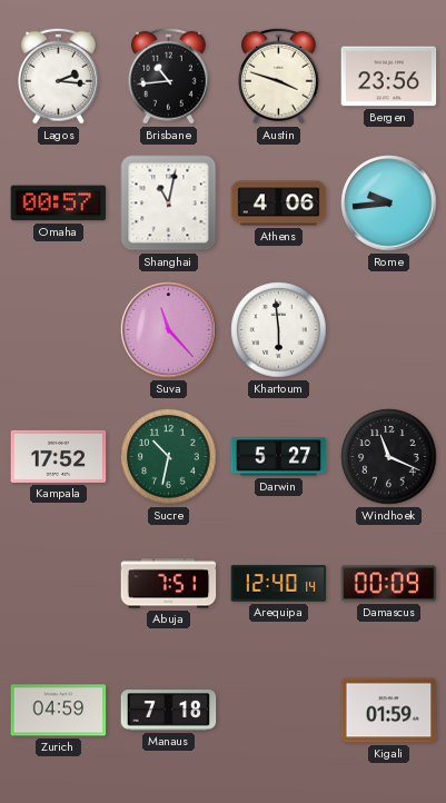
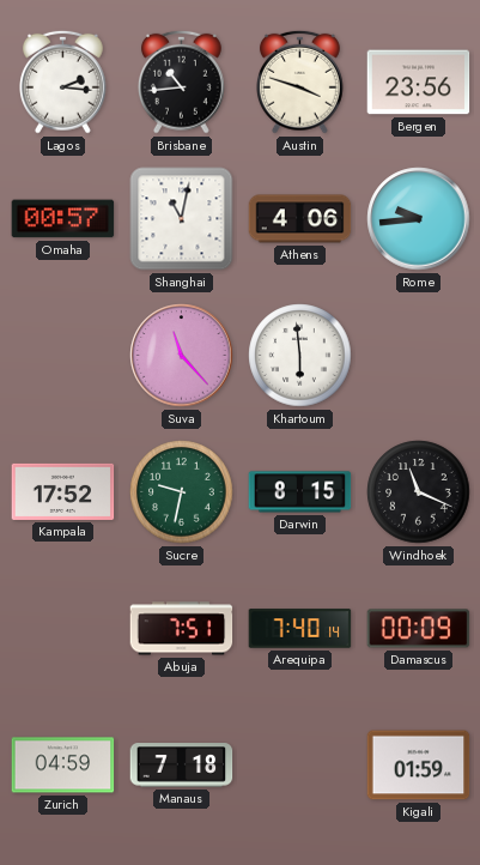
Sucre: 10:32 -> 9:32
Darwin: 5:27 -> 8:15
Arequipa: 12:40 -> 7:40
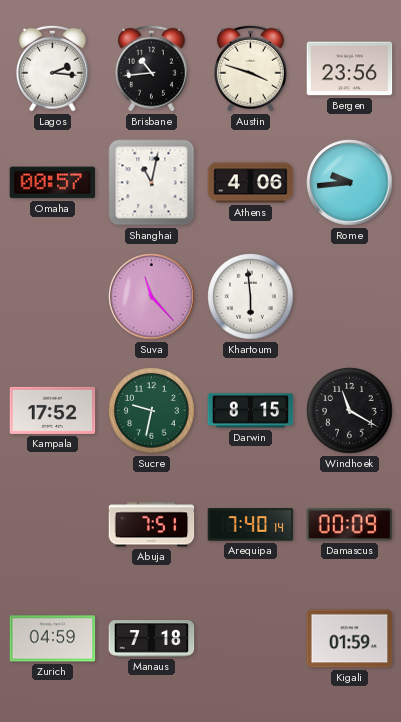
Windhoek: 11:19 -> 11:20
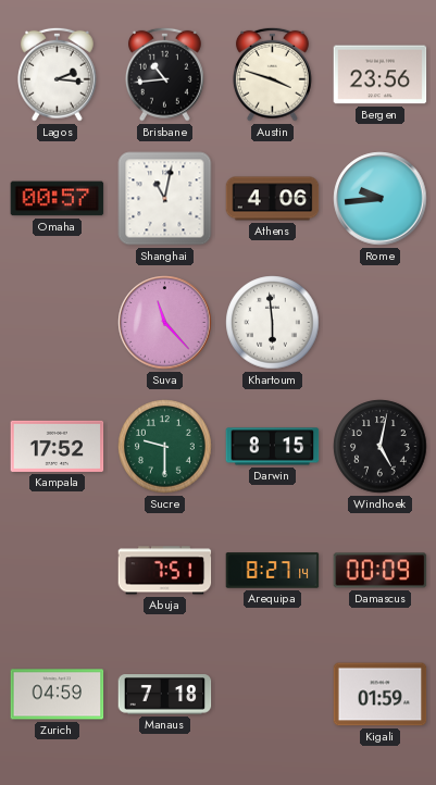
Sucre: 9:32 -> 9:30
Windhoek: 11:20 -> 5:02
Arequipa: 7:40 -> 8:27
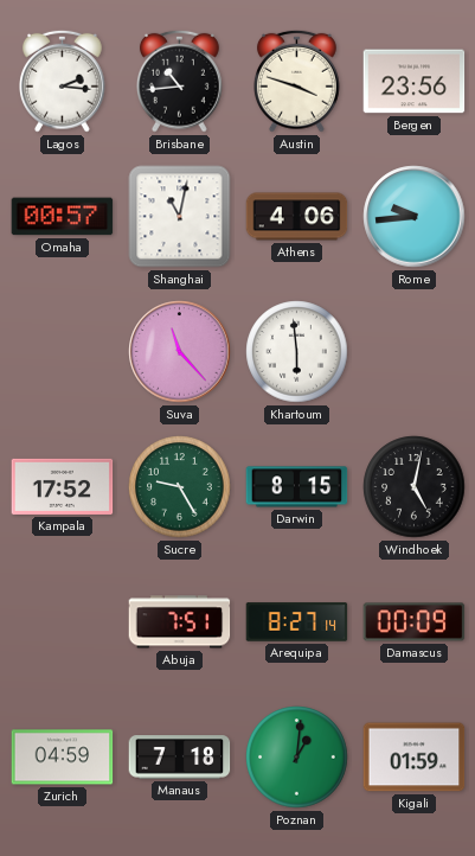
Sucre: 9:30 -> 9:25
Poznan: none -> 1:01
